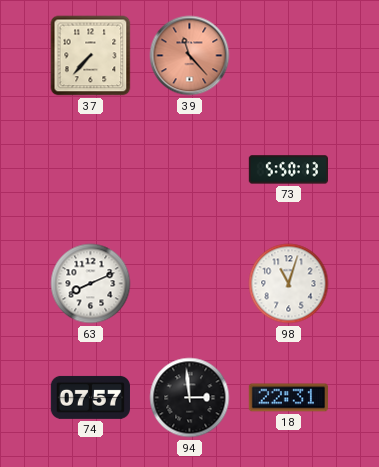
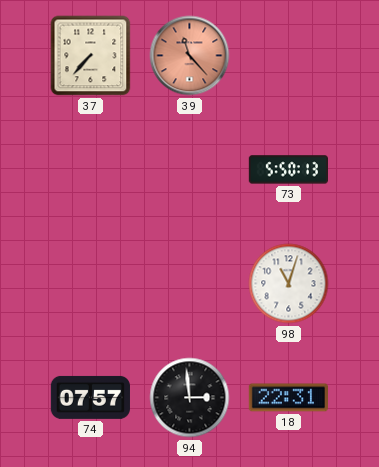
63: 8:11 -> none
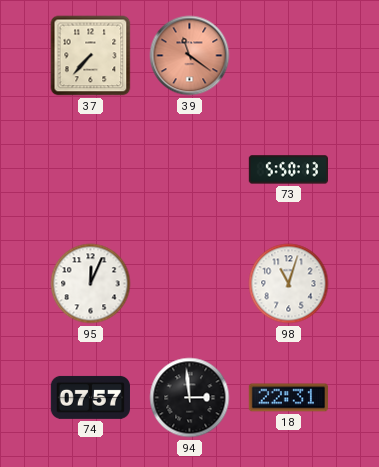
39: 11:23 -> 11:21
95: none -> 12:04
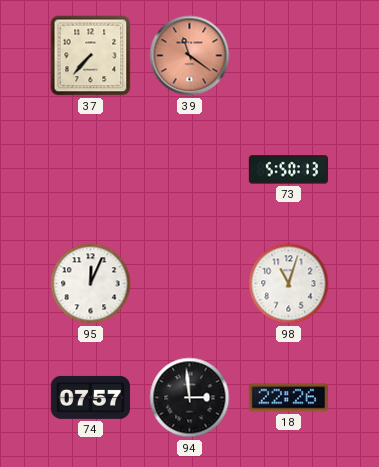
18: 22:31 -> 22:26
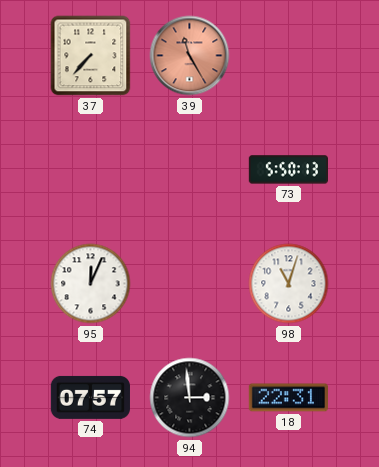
39: 11:21 -> 11:25
18: 22:26 -> 22:31
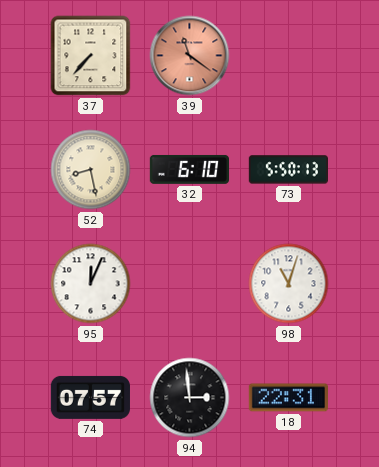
39: 11:25 -> 11:21
52: none -> 8:28
32: none -> 6:10
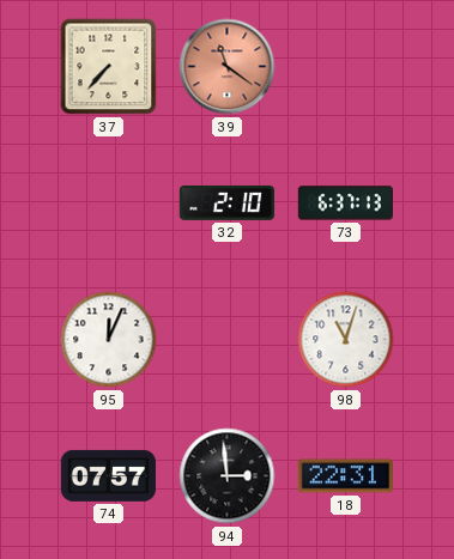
52: 8:28 -> none
32: 6:10 -> 2:10
73: 5:50 -> 6:37
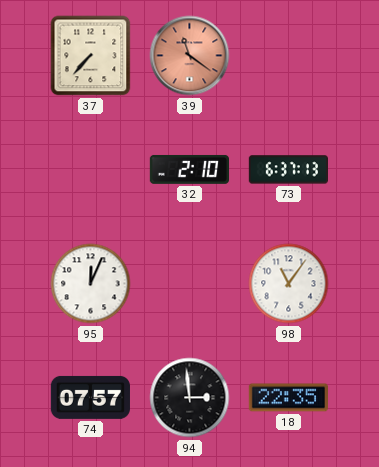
98: 11:03 -> 11:06
18: 22:31 -> 22:35
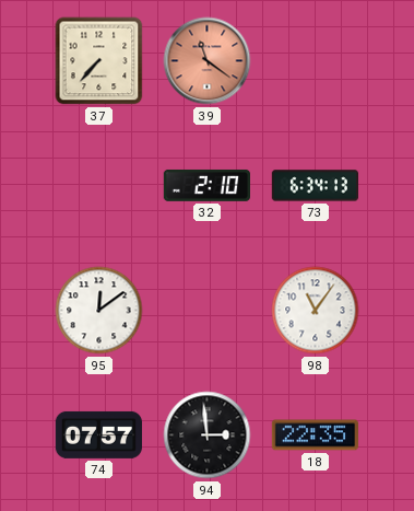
73: 6:37 -> 6:34
95: 12:04 -> 12:09
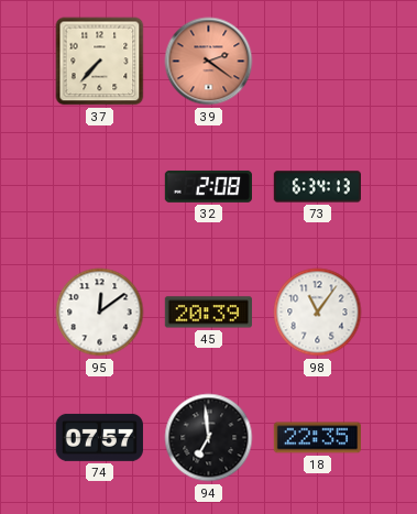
39: 11:21 -> 2:21
32: 2:10 -> 2:08
45: none -> 20:39
94: 2:59 -> 6:59
